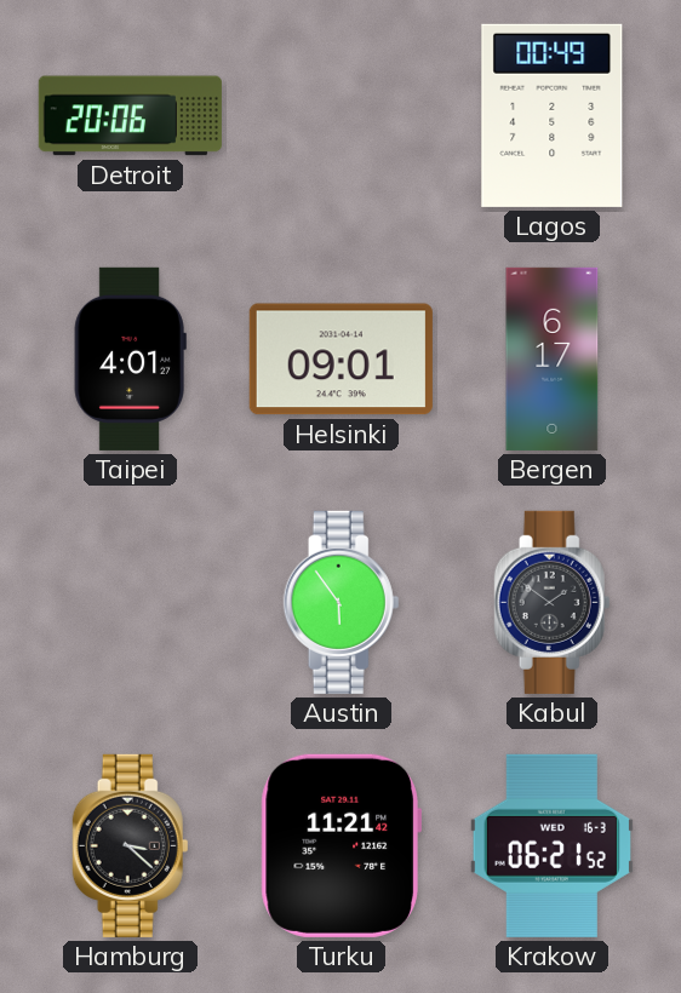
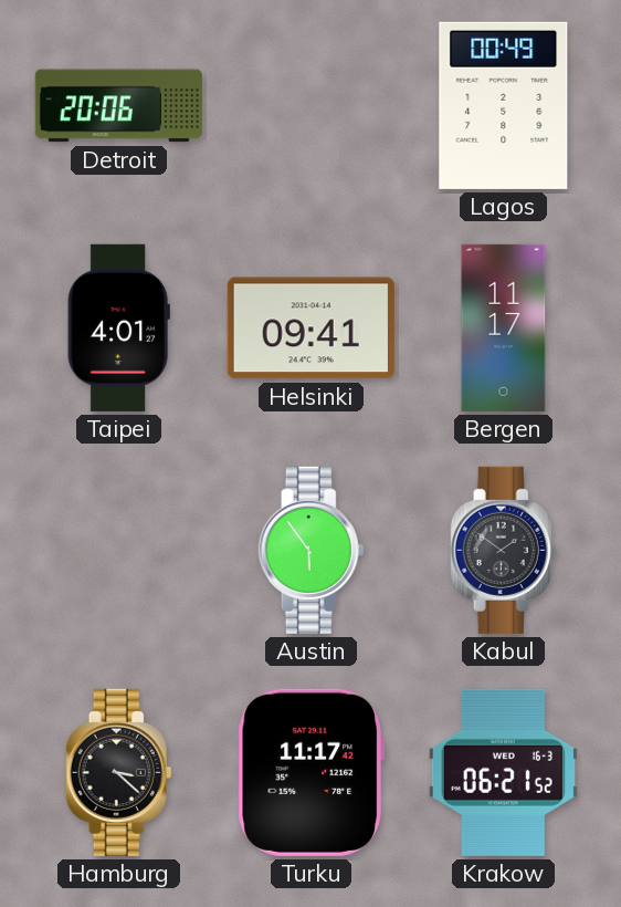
Helsinki: 09:01 -> 09:41
Bergen: 6:17 -> 11:17
Turku: 11:21 -> 11:17
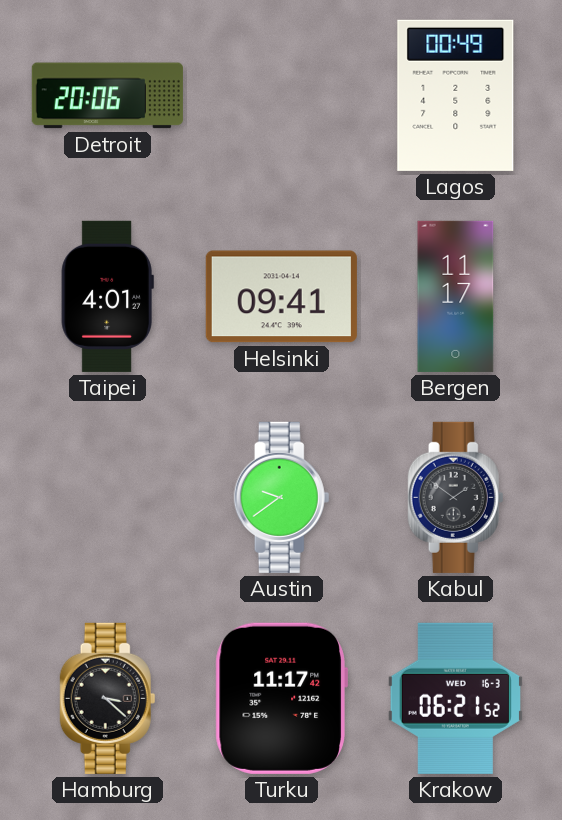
Austin: 5:54 -> 9:39
